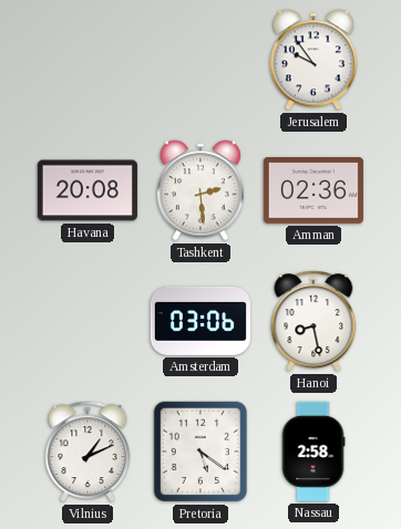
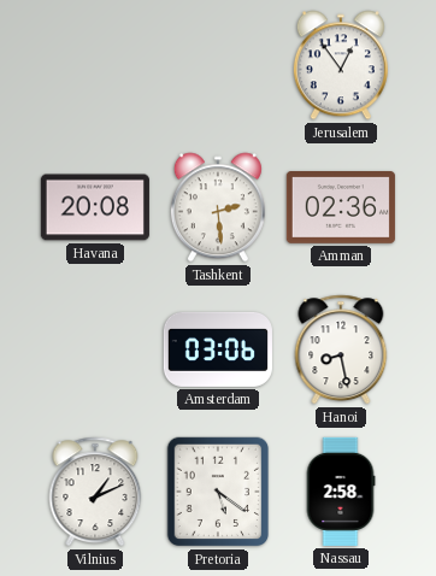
Jerusalem: 9:54 -> 12:54
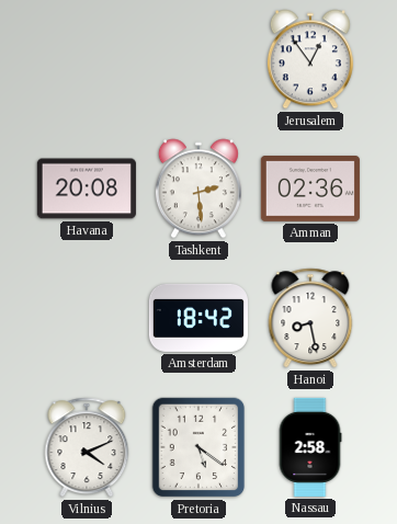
Amsterdam: 03:06 -> 18:42
Vilnius: 1:11 -> 4:11
